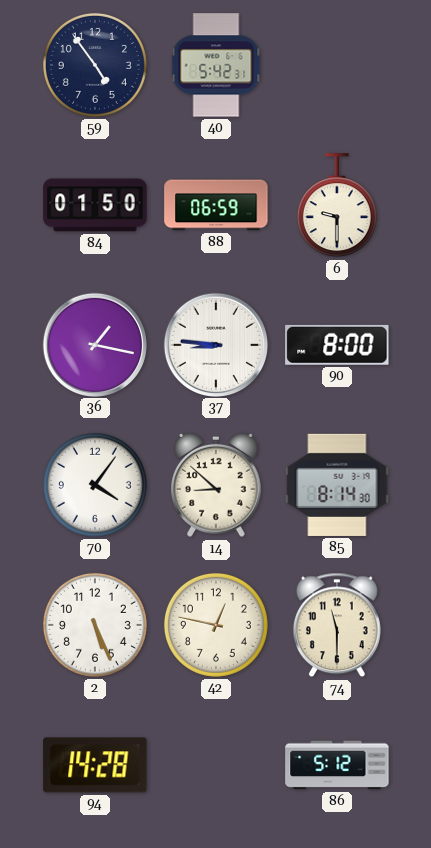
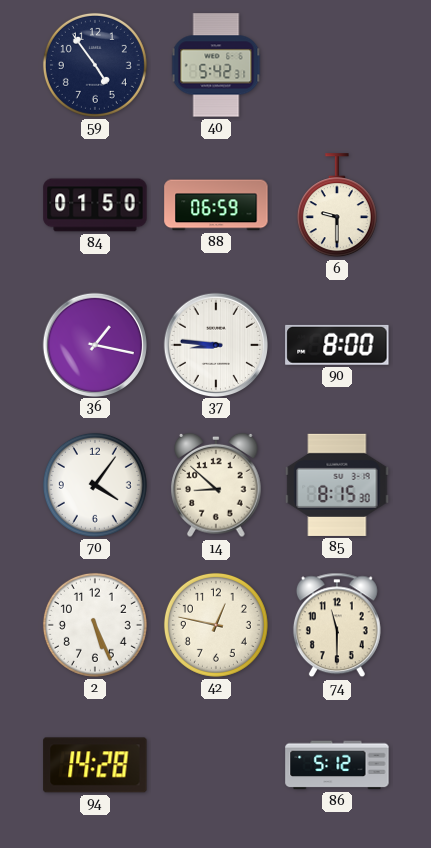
85: 8:14 -> 8:15
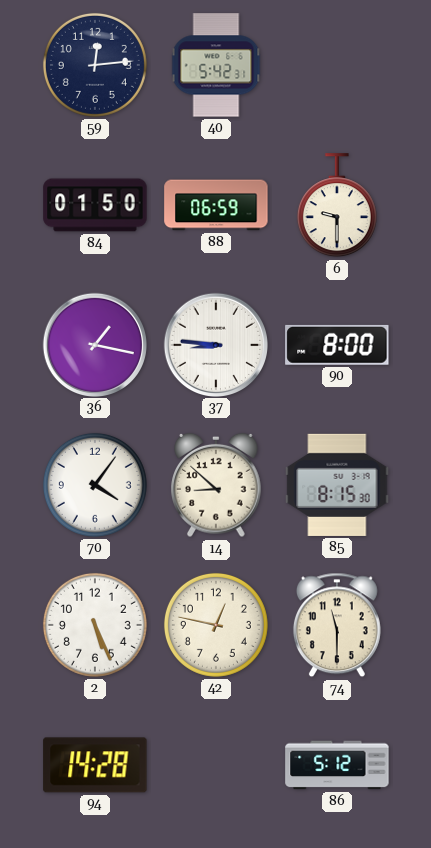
59: 4:54 -> 12:14
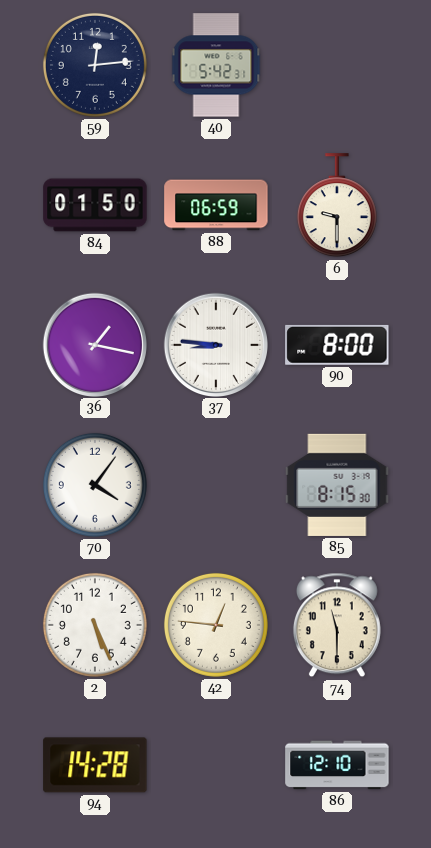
14: 8:52 -> none
42: 12:47 -> 12:46
86: 5:12 -> 12:10
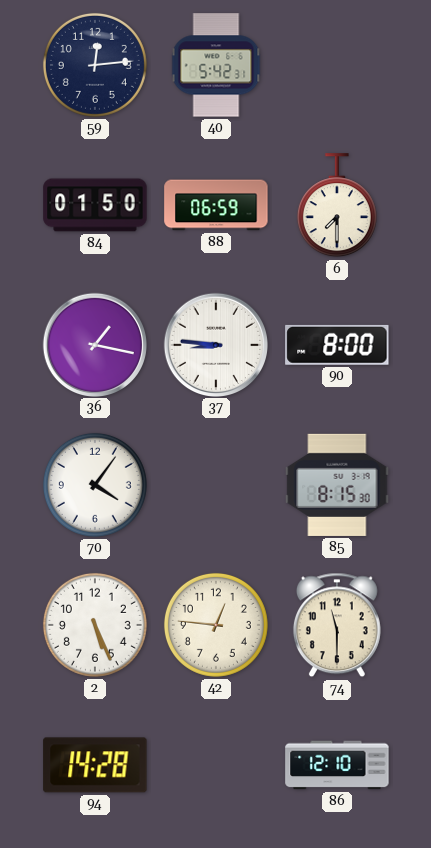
6: 9:30 -> 7:30
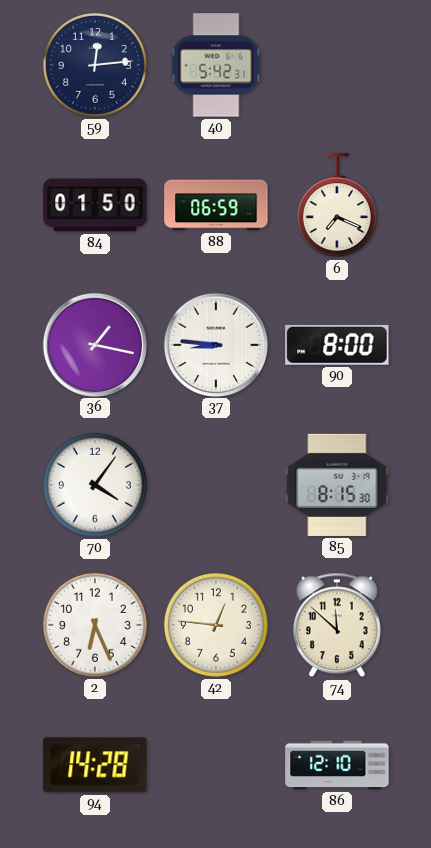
6: 7:30 -> 7:19
2: 5:26 -> 6:26
74: 11:30 -> 11:52
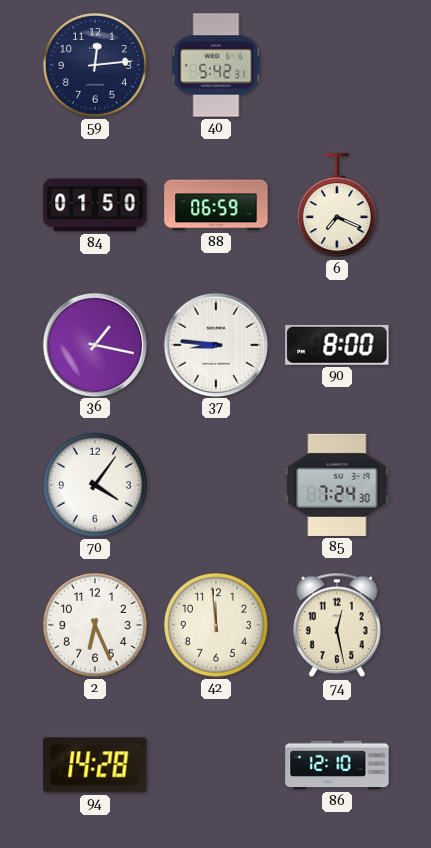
85: 8:15 -> 7:24
42: 12:46 -> 11:59
74: 11:52 -> 12:28
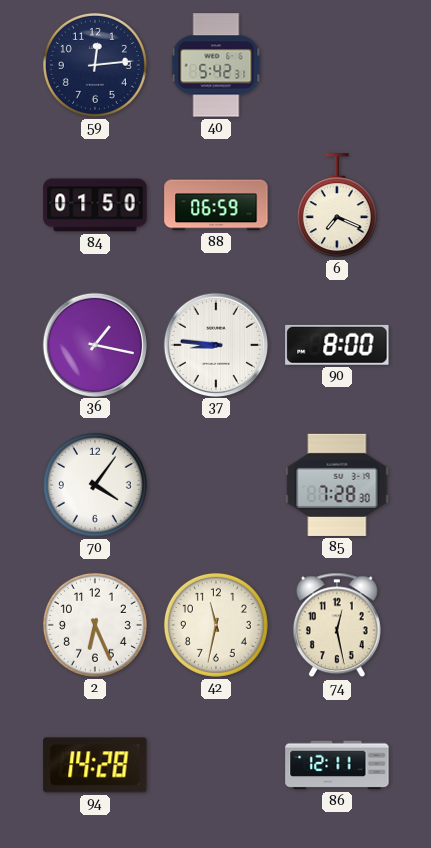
85: 7:24 -> 7:28
42: 11:59 -> 11:32
86: 12:10 -> 12:11
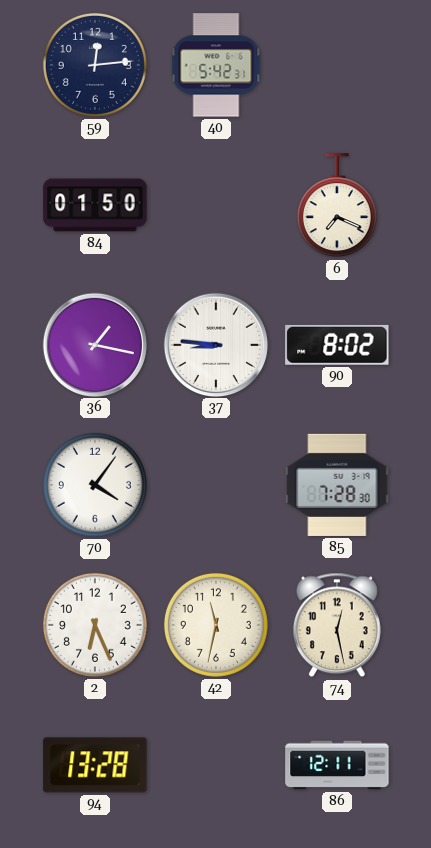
88: 06:59 -> none
90: 8:00 -> 8:02
94: 14:28 -> 13:28
